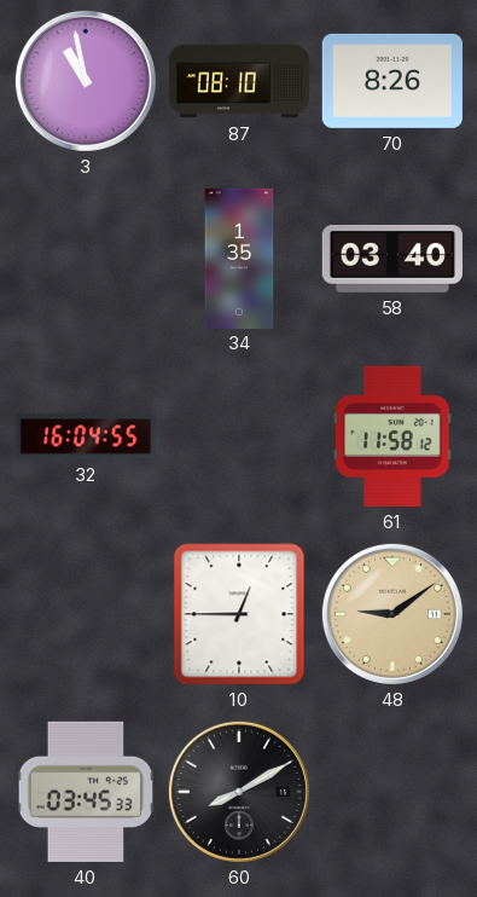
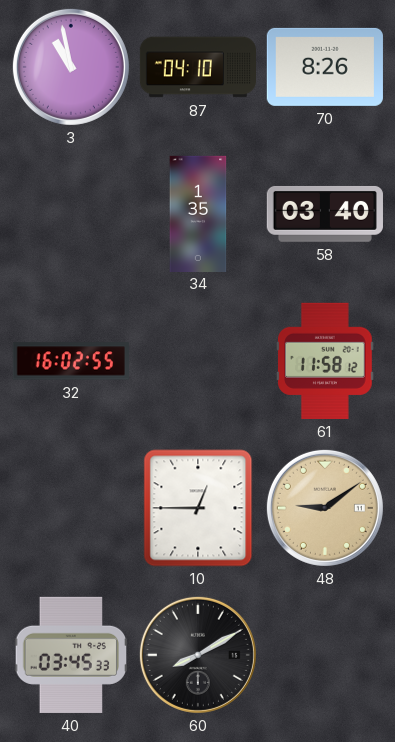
87: 08:10 -> 04:10
32: 16:04 -> 16:02
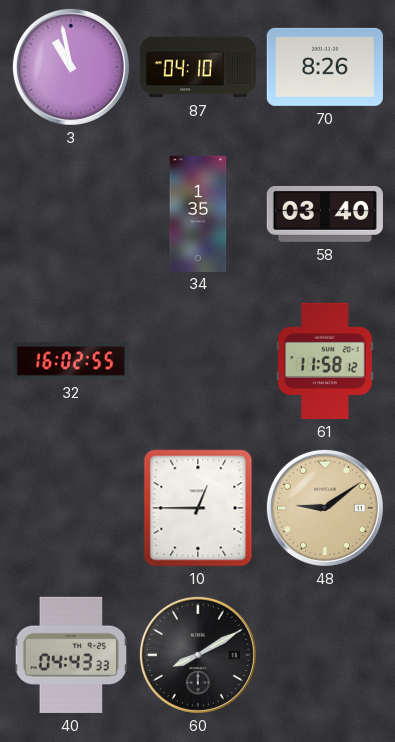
40: 03:45 -> 04:43
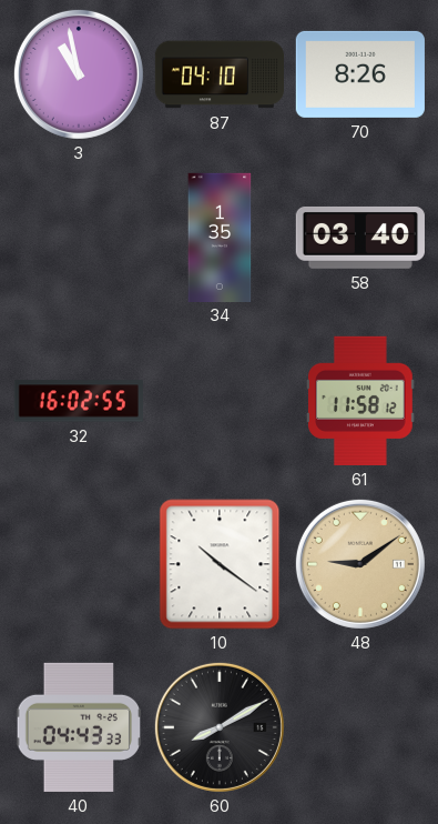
10: 12:45 -> 10:21
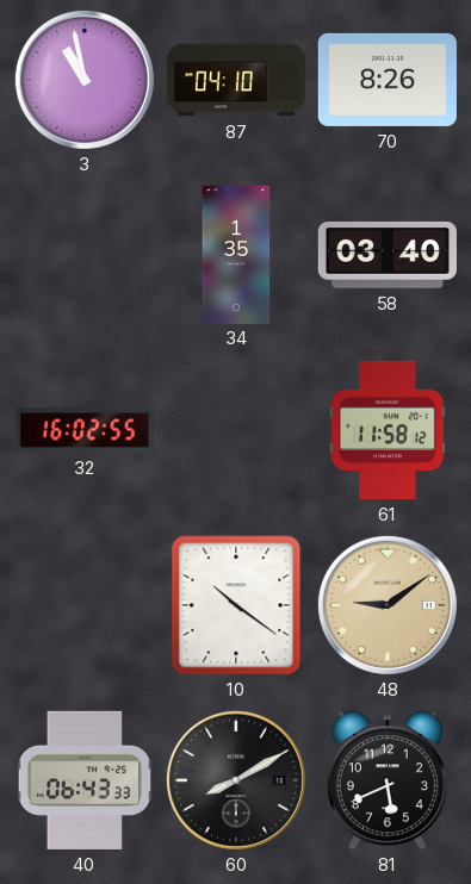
40: 04:43 -> 06:43
81: none -> 5:41
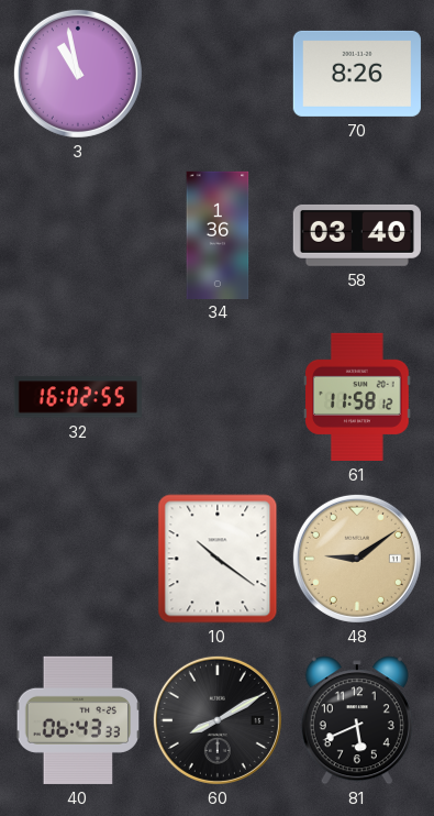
87: 04:10 -> none
34: 1:35 -> 1:36
